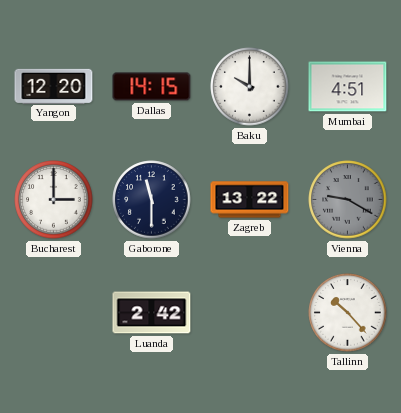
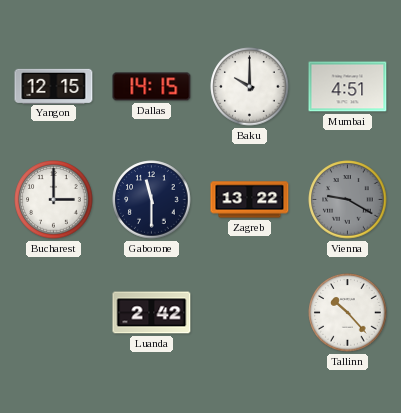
Yangon: 12:20 -> 12:15
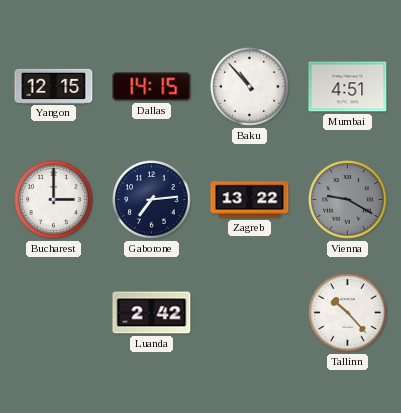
Baku: 10:00 -> 10:53
Gaborone: 11:30 -> 7:14
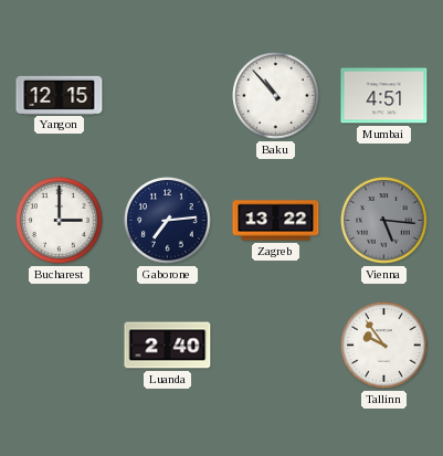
Dallas: 14:15 -> none
Vienna: 9:20 -> 5:16
Luanda: 2:42 -> 2:40
Tallinn: 10:23 -> 9:54
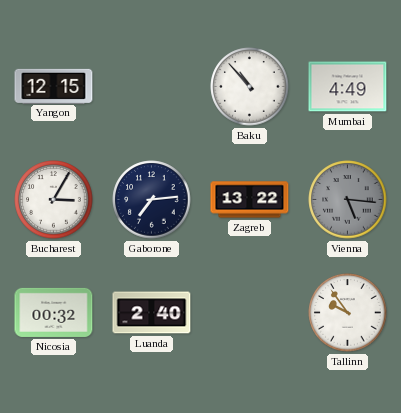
Mumbai: 4:51 -> 4:49
Bucharest: 3:00 -> 3:05
Nicosia: none -> 00:32
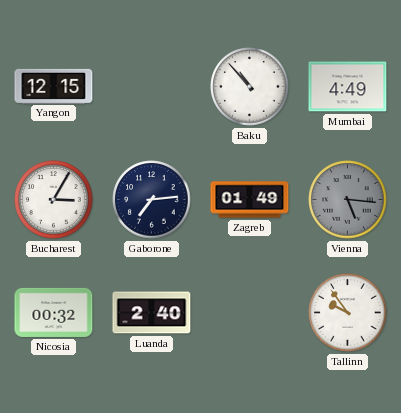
Zagreb: 13:22 -> 01:49
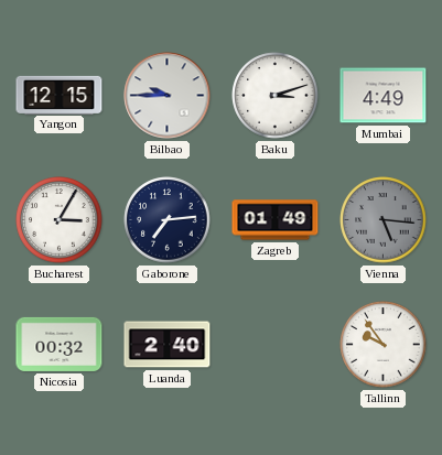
Bilbao: none -> 9:45
Baku: 10:53 -> 3:12
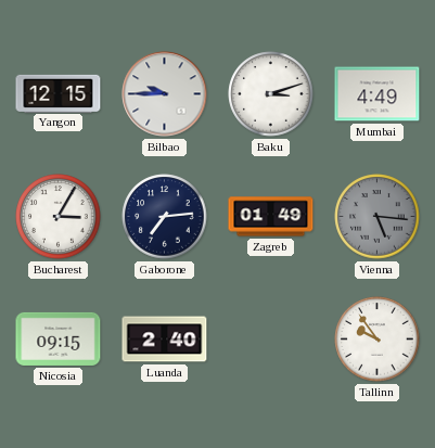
Nicosia: 00:32 -> 09:15
